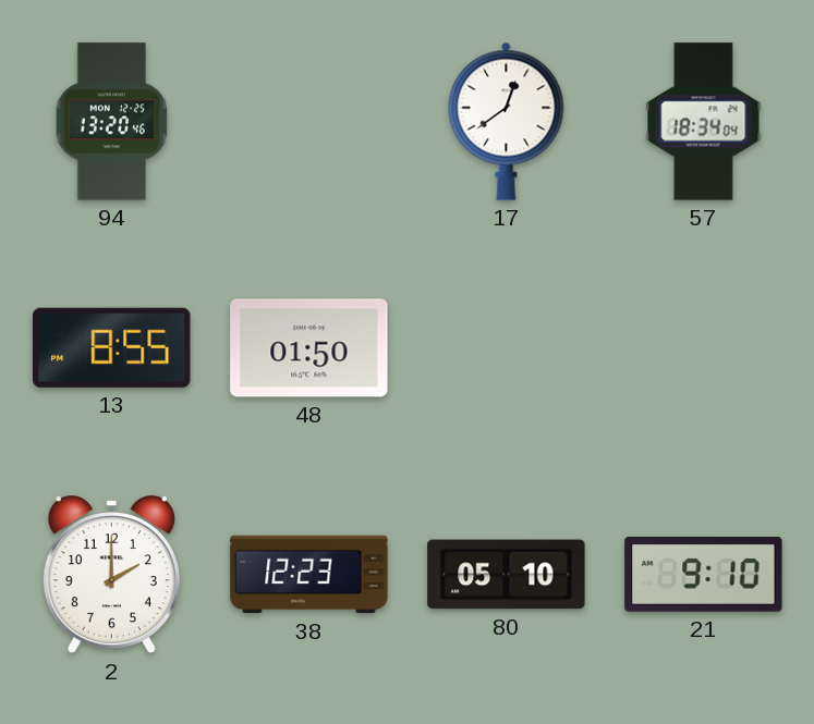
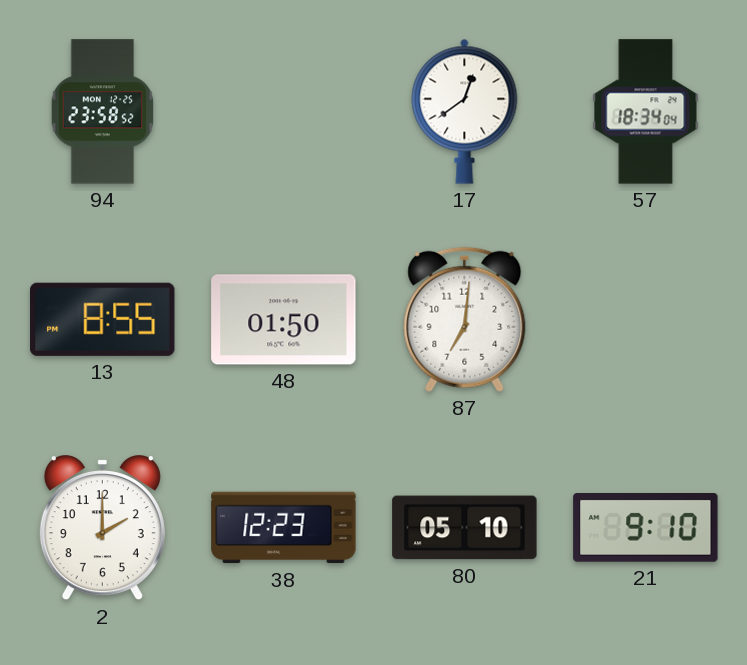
94: 13:20 -> 23:58
87: none -> 7:01
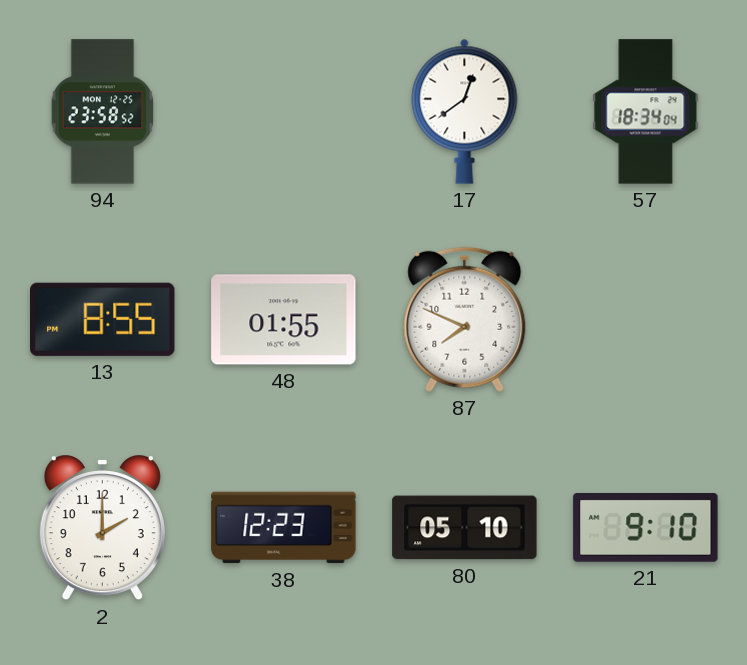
48: 01:50 -> 01:55
87: 7:01 -> 7:49
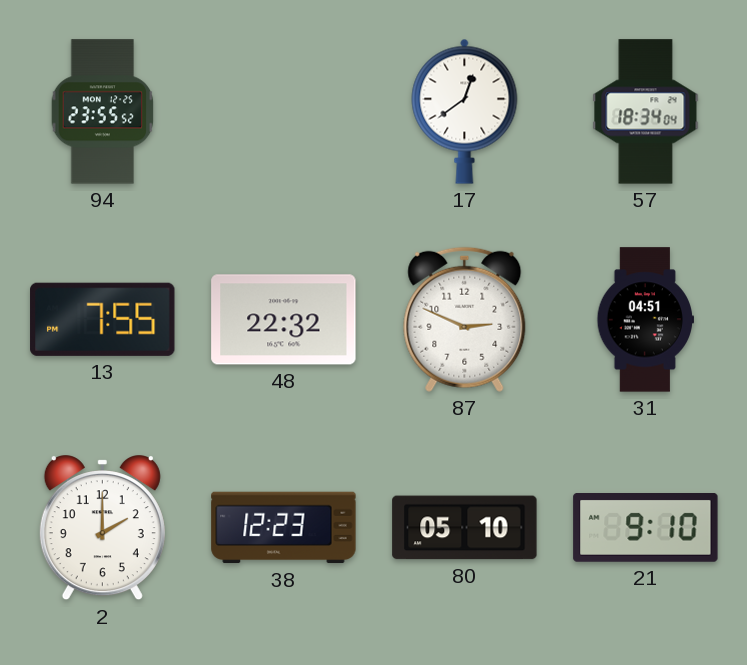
94: 23:58 -> 23:55
13: 8:55 -> 7:55
48: 01:55 -> 22:32
87: 7:49 -> 2:49
31: none -> 04:51
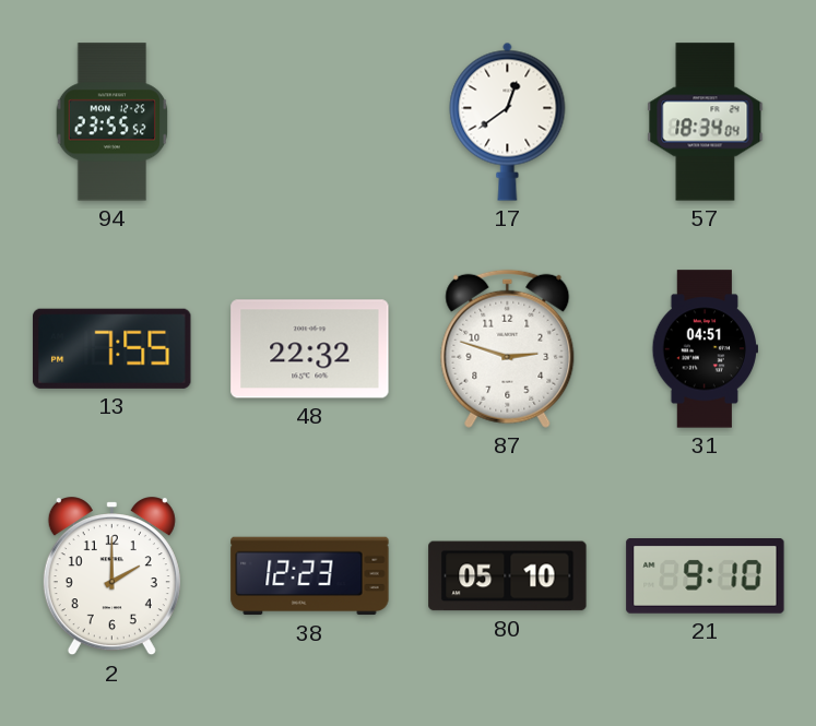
87: 2:49 -> 2:48
